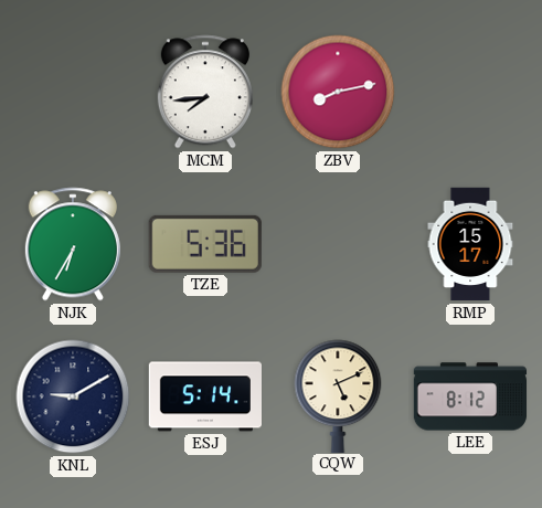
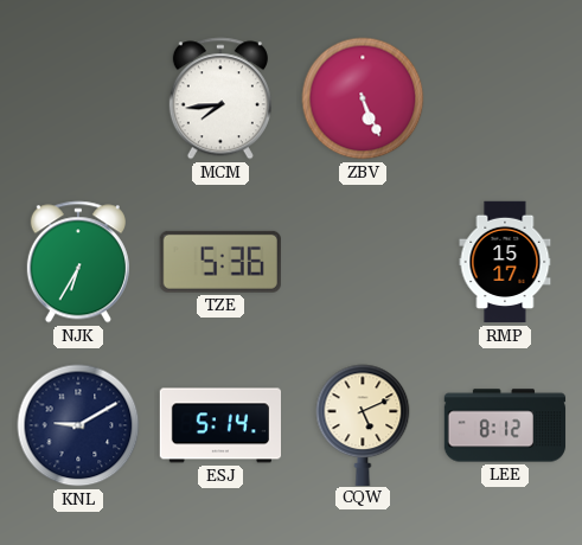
ZBV: 8:13 -> 5:26
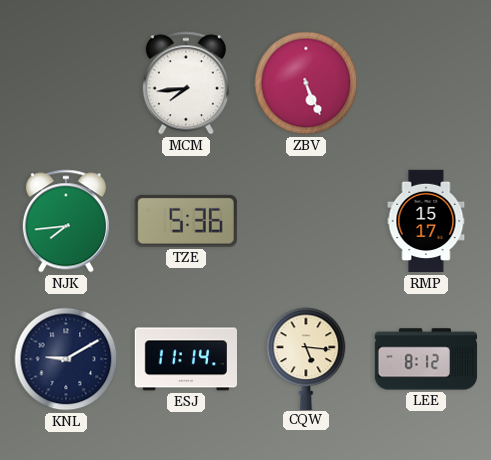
NJK: 6:35 -> 7:44
ESJ: 5:14 -> 11:14
CQW: 5:11 -> 5:16
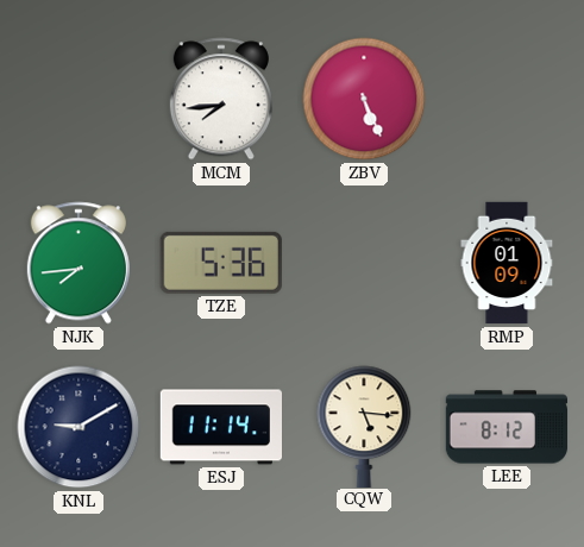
RMP: 15:17 -> 01:09
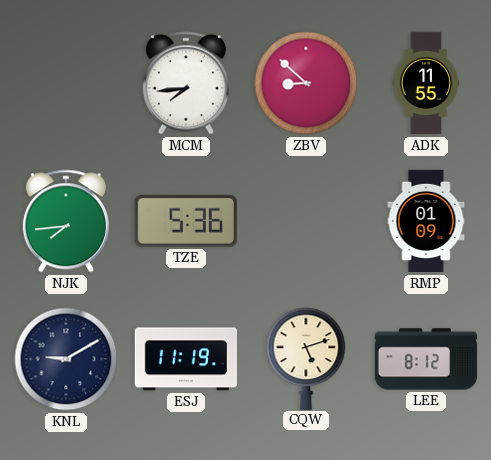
ZBV: 5:26 -> 8:52
ADK: none -> 11:55
ESJ: 11:14 -> 11:19
CQW: 5:16 -> 5:12
